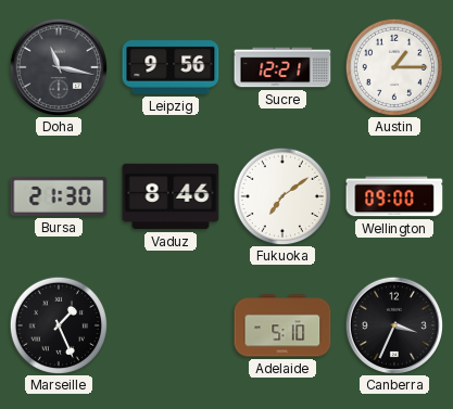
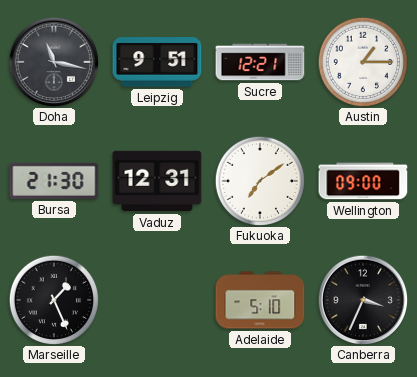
Leipzig: 9:56 -> 9:51
Vaduz: 8:46 -> 12:31
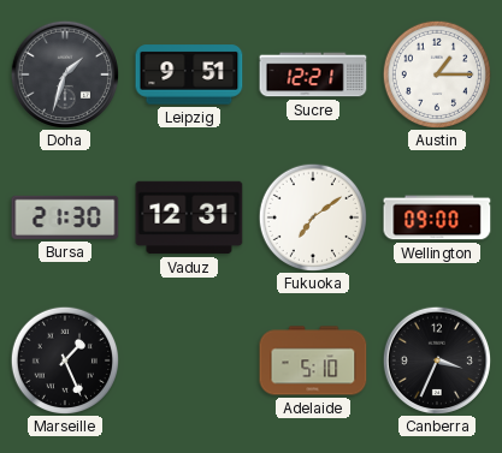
Doha: 11:17 -> 1:33
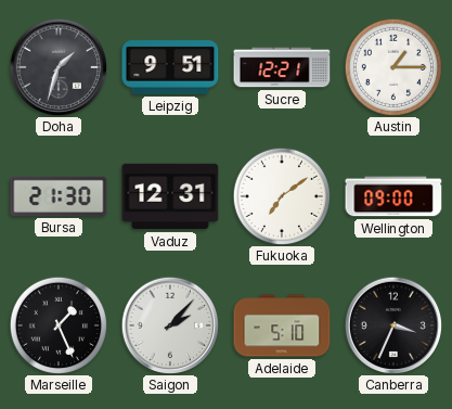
Saigon: none -> 2:07
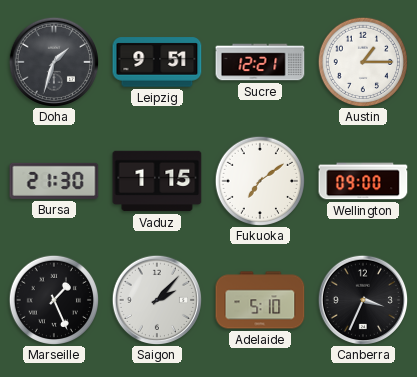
Vaduz: 12:31 -> 1:15
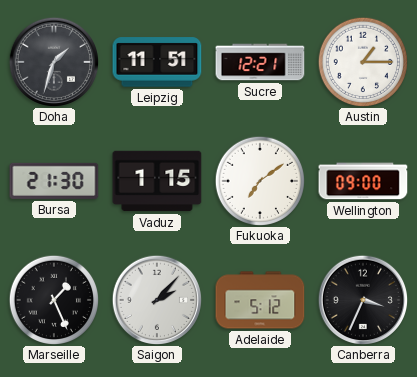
Leipzig: 9:51 -> 11:51
Adelaide: 5:10 -> 5:12
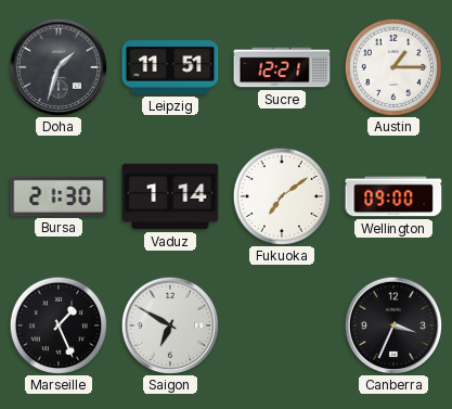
Vaduz: 1:15 -> 1:14
Saigon: 2:07 -> 6:50
Adelaide: 5:12 -> none
